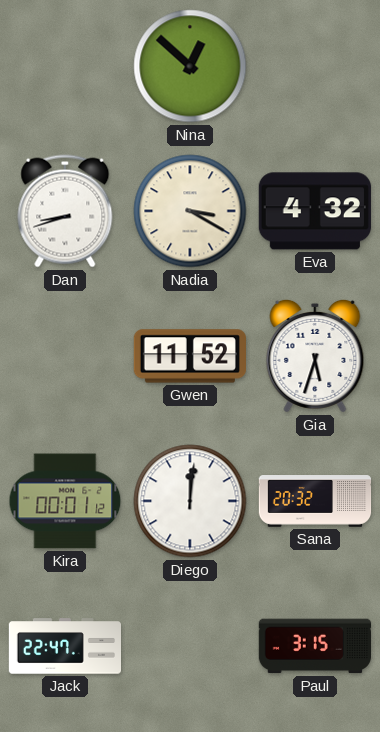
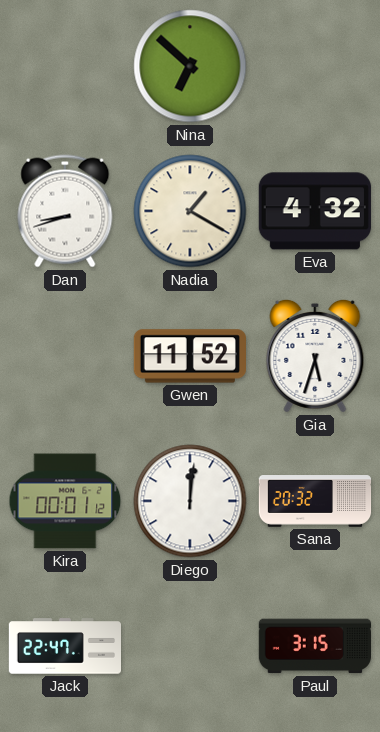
Nina: 12:52 -> 6:52
Nadia: 3:20 -> 1:20
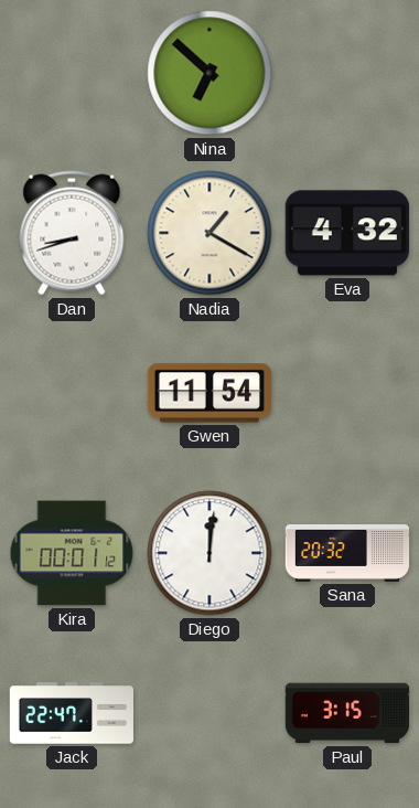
Gwen: 11:52 -> 11:54
Gia: 5:33 -> none
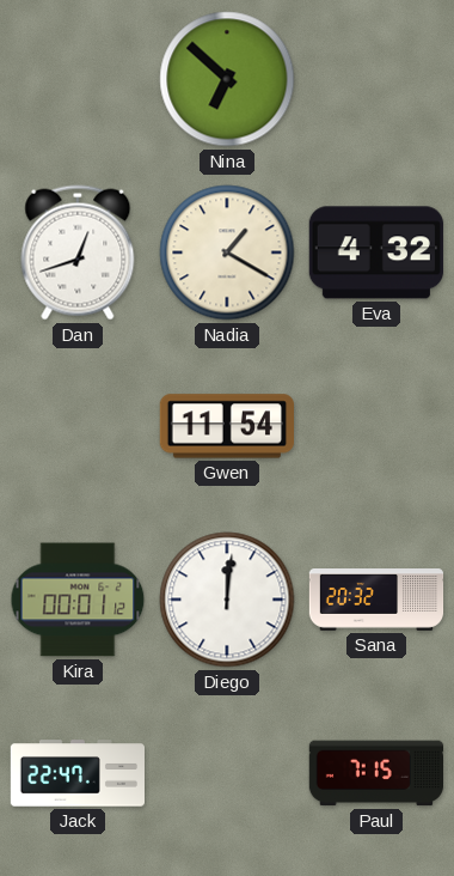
Dan: 8:42 -> 12:42
Paul: 3:15 -> 7:15
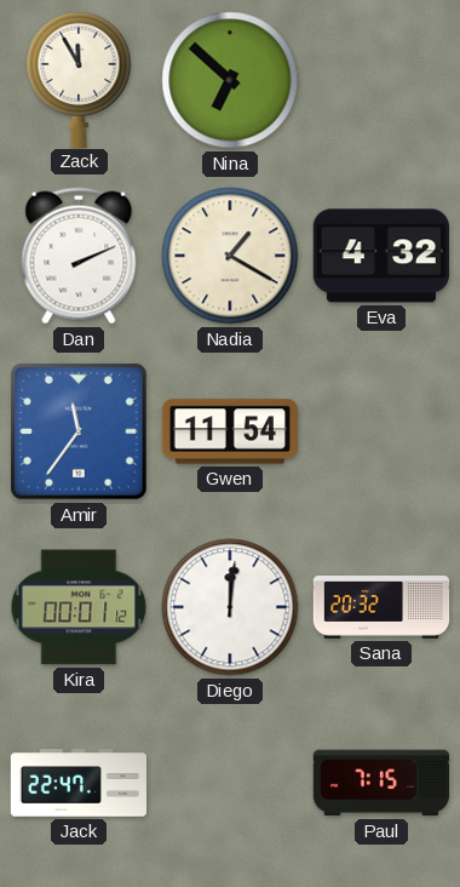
Zack: none -> 11:55
Dan: 12:42 -> 2:11
Amir: none -> 11:36
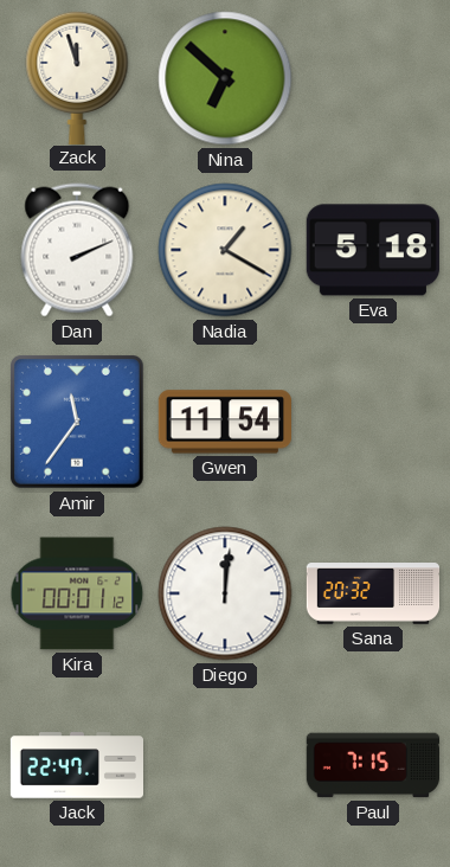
Zack: 11:55 -> 11:57
Eva: 4:32 -> 5:18
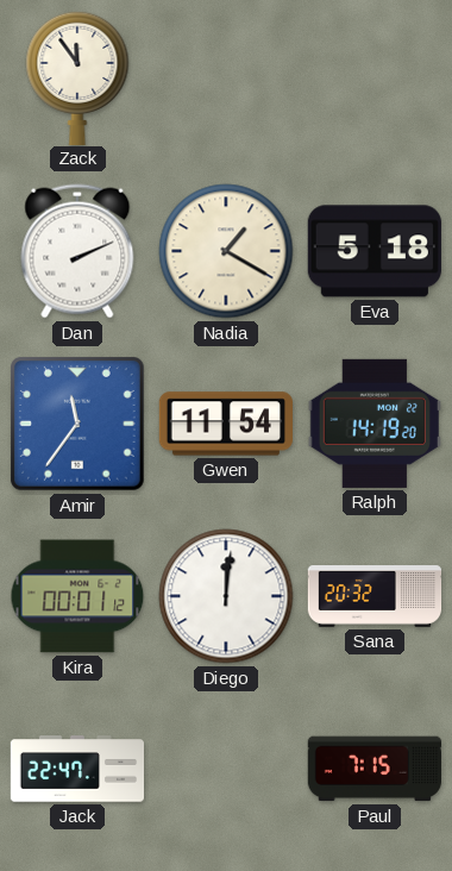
Zack: 11:57 -> 11:54
Nina: 6:52 -> none
Ralph: none -> 14:19
